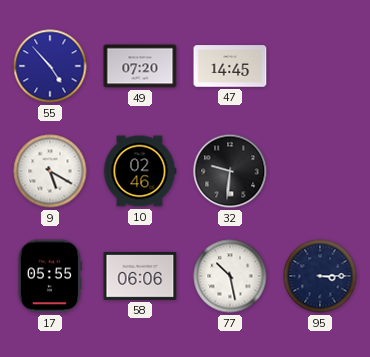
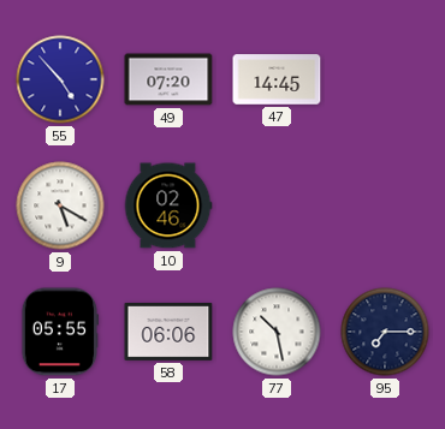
32: 9:31 -> none
95: 3:15 -> 7:15
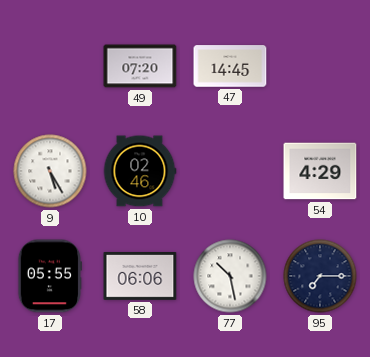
55: 4:53 -> none
9: 5:20 -> 5:25
54: none -> 4:29
